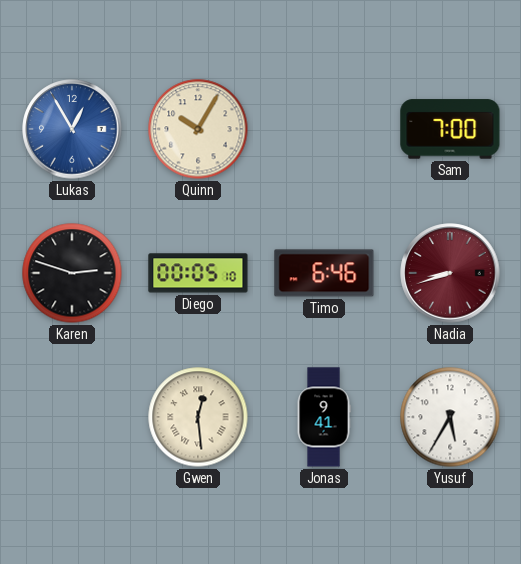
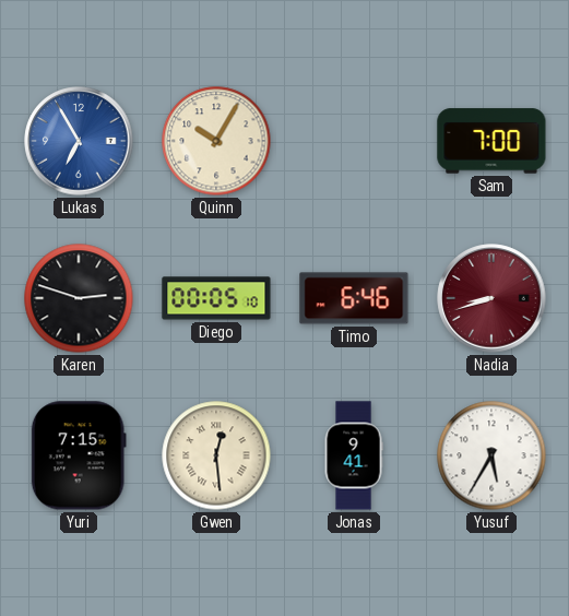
Lukas: 12:55 -> 6:55
Yuri: none -> 7:15
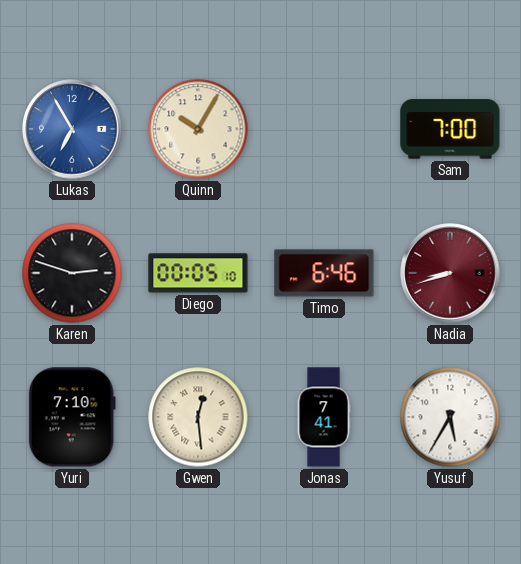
Yuri: 7:15 -> 7:10
Jonas: 9:41 -> 7:41
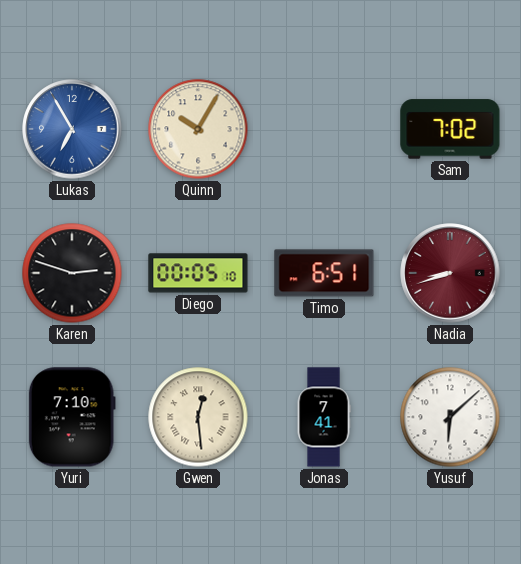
Sam: 7:00 -> 7:02
Timo: 6:46 -> 6:51
Yusuf: 5:35 -> 6:08
